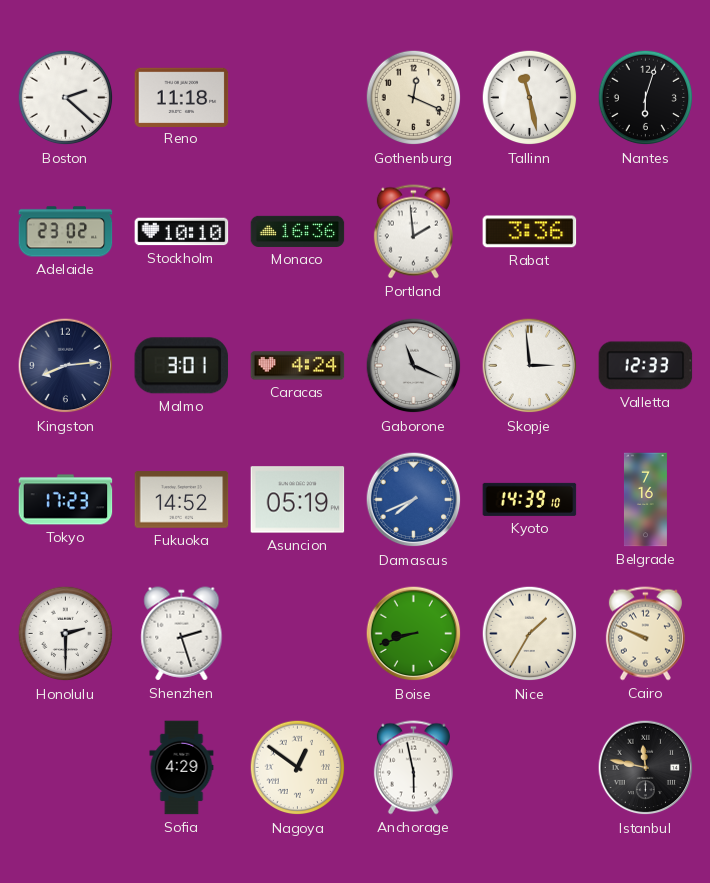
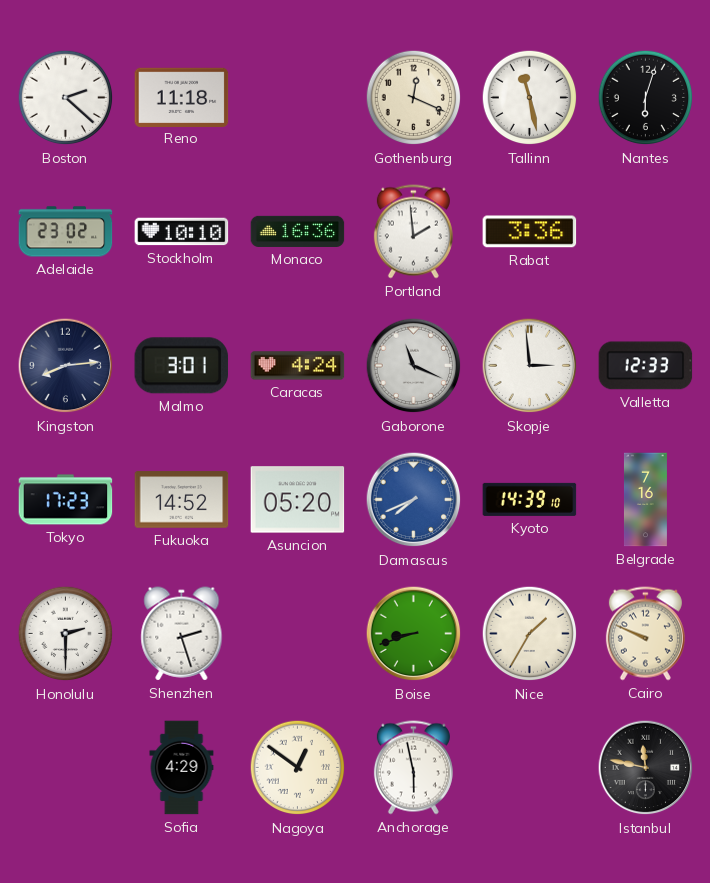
Asuncion: 05:19 -> 05:20
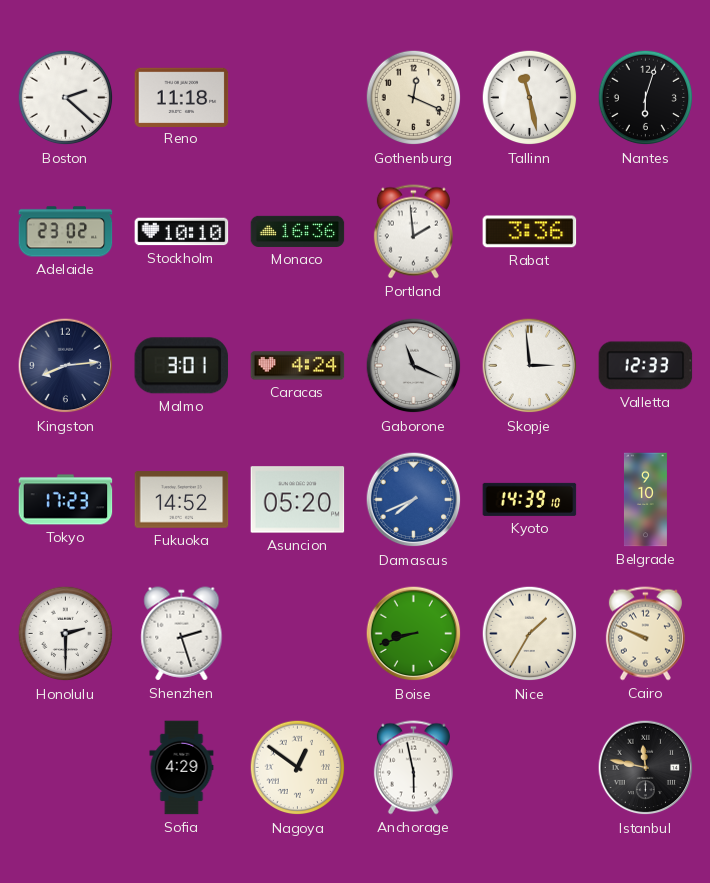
Belgrade: 7:16 -> 9:10
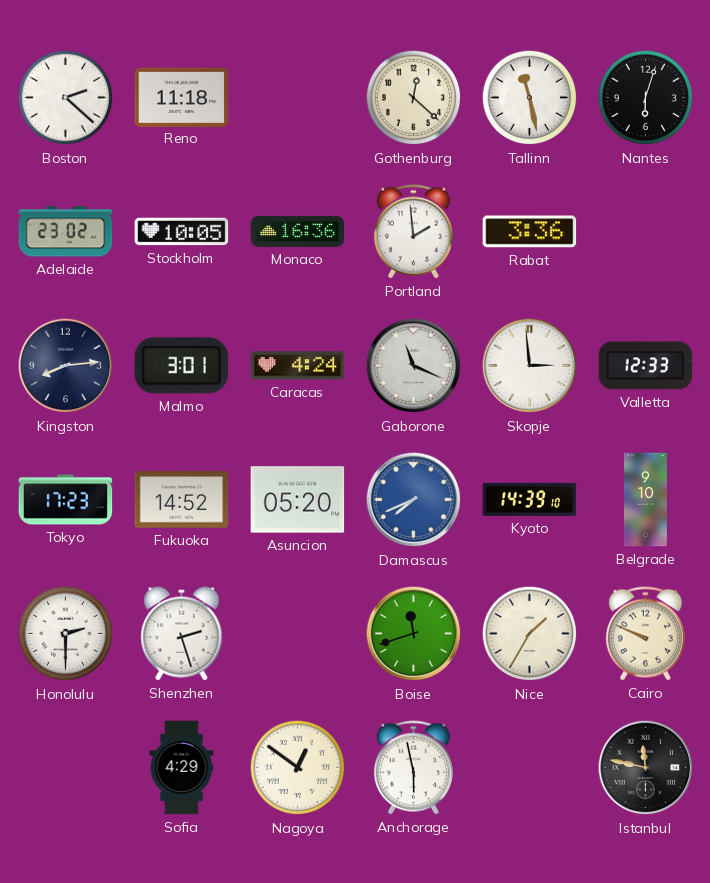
Gothenburg: 12:19 -> 12:22
Stockholm: 10:10 -> 10:05
Boise: 8:42 -> 11:42
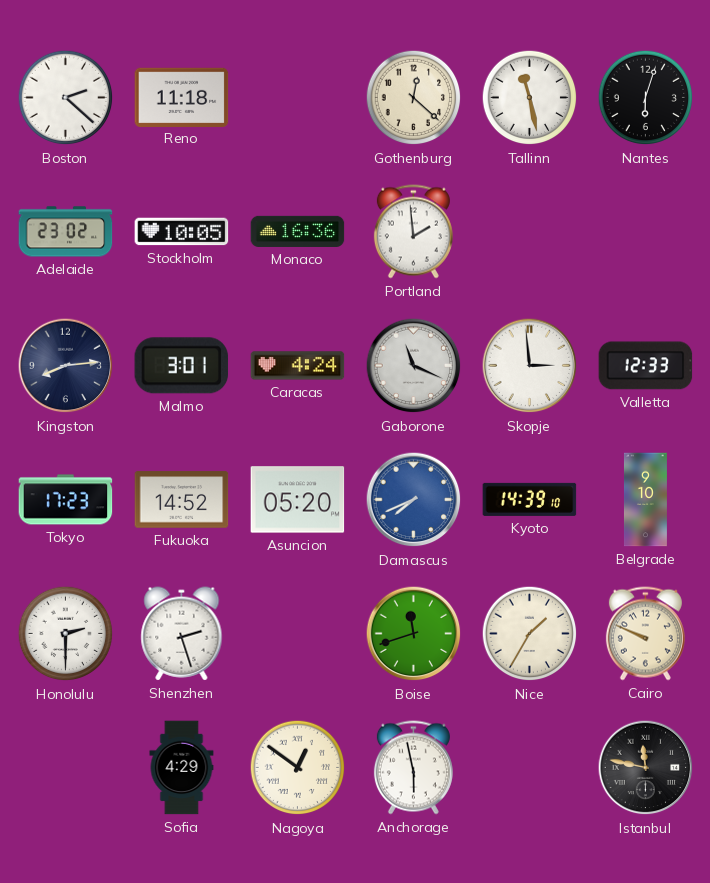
Rabat: 3:36 -> none
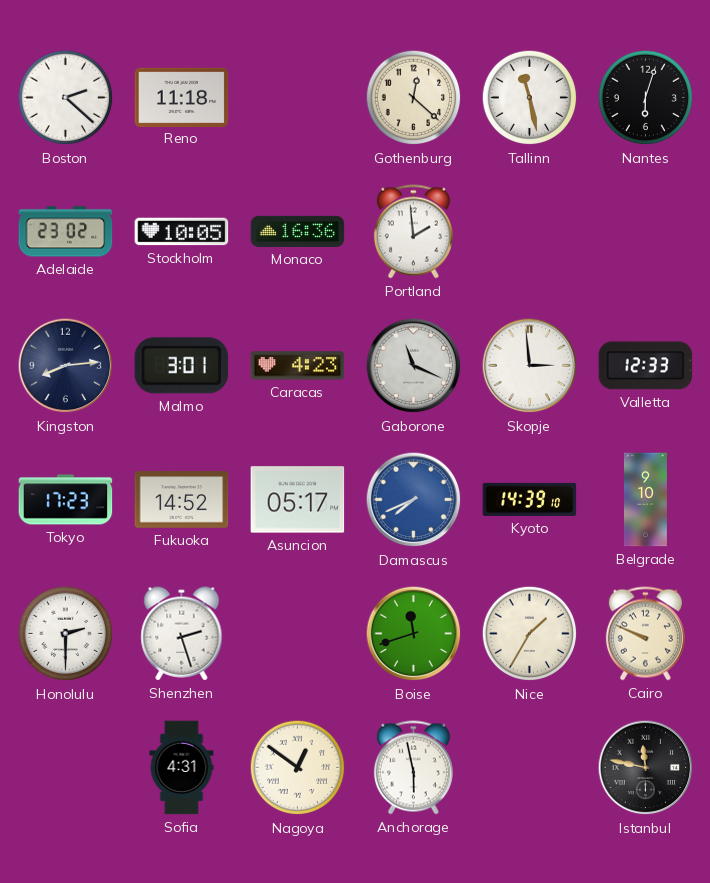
Caracas: 4:24 -> 4:23
Asuncion: 05:20 -> 05:17
Sofia: 4:29 -> 4:31
